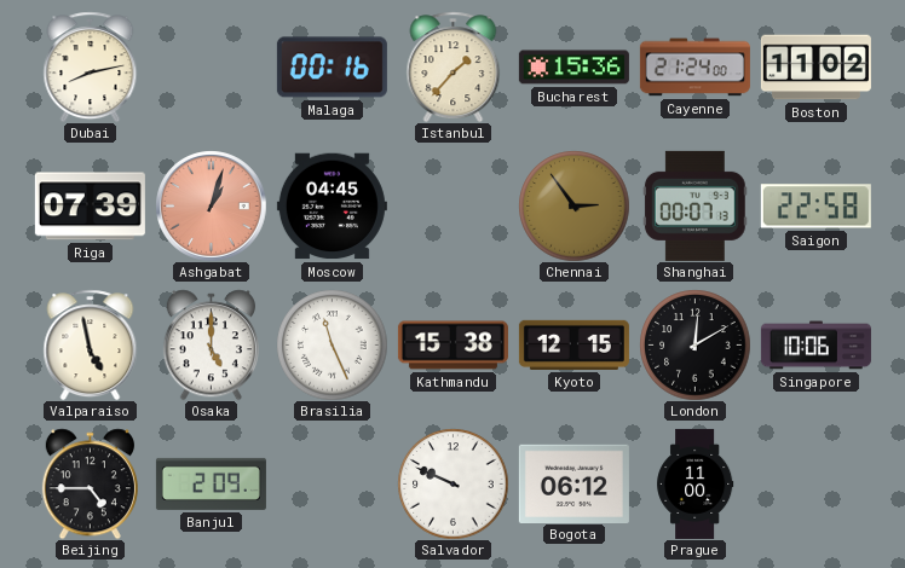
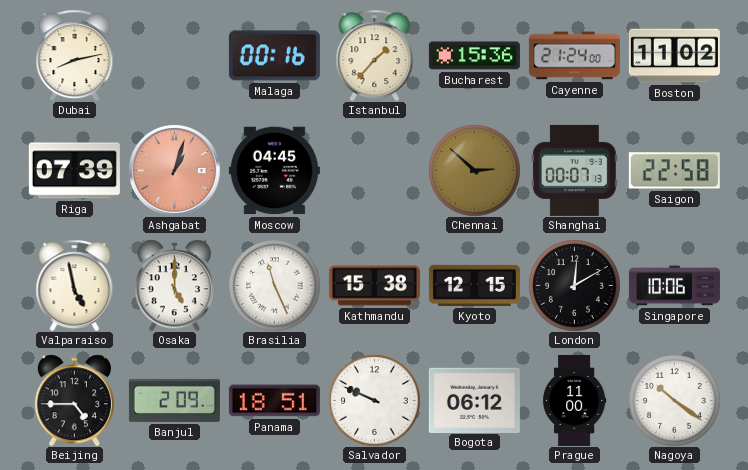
Chennai: 2:54 -> 2:52
Panama: none -> 18:51
Nagoya: none -> 10:21
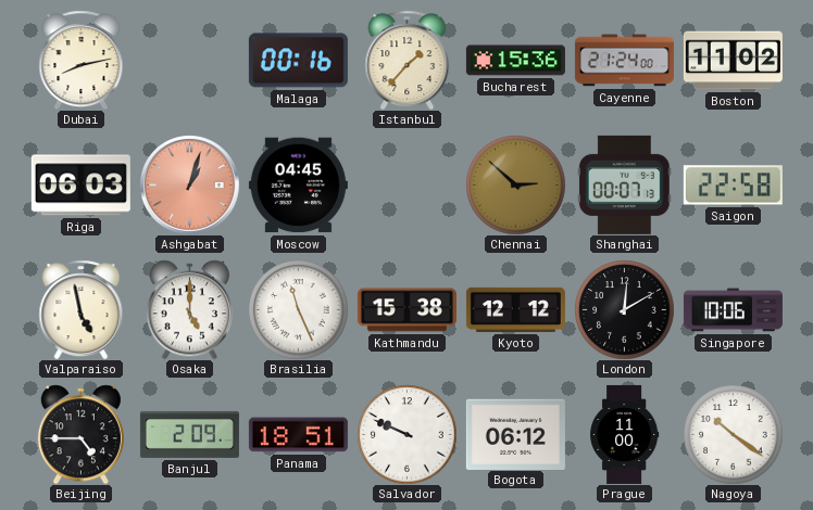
Riga: 07:39 -> 06:03
Kyoto: 12:15 -> 12:12
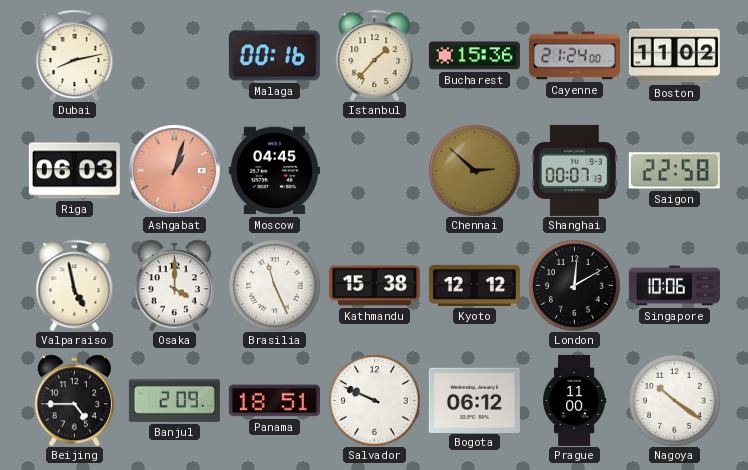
Osaka: 5:00 -> 4:00
